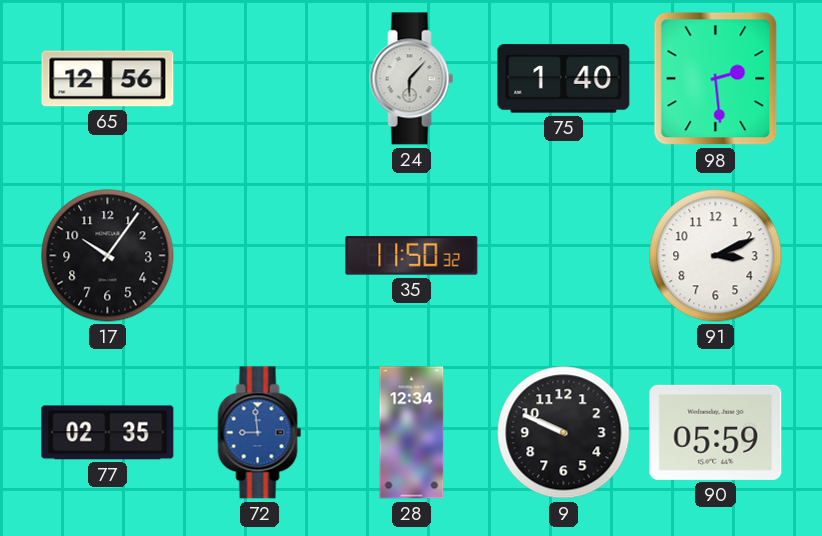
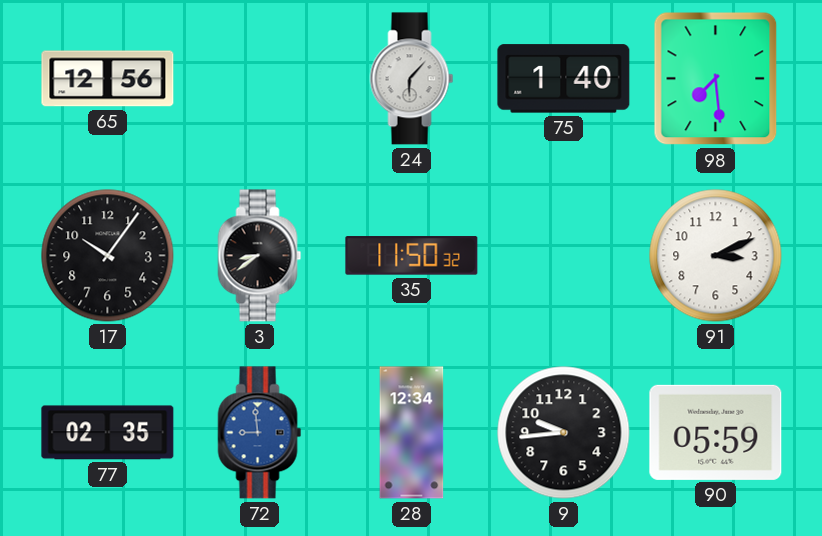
98: 2:29 -> 7:29
3: none -> 8:39
9: 9:49 -> 9:44
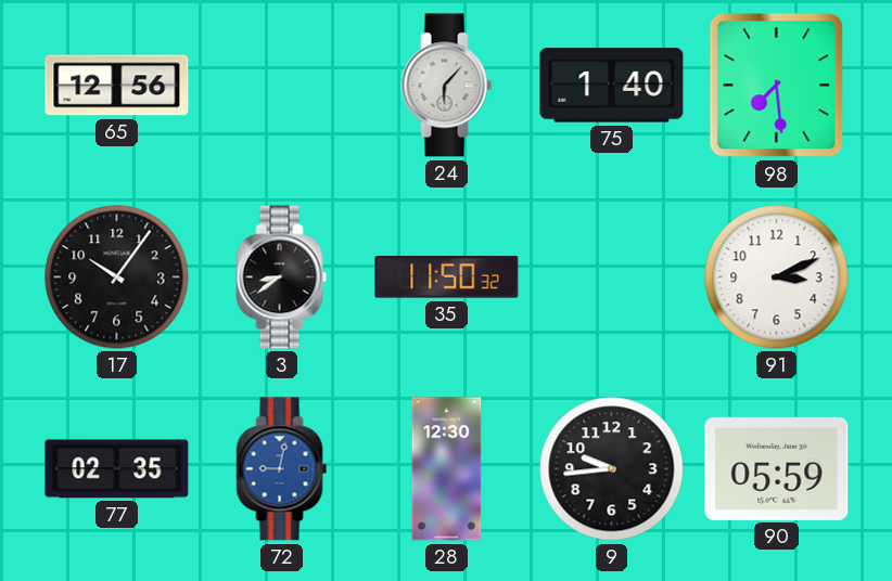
72: 8:59 -> 9:02
28: 12:34 -> 12:30
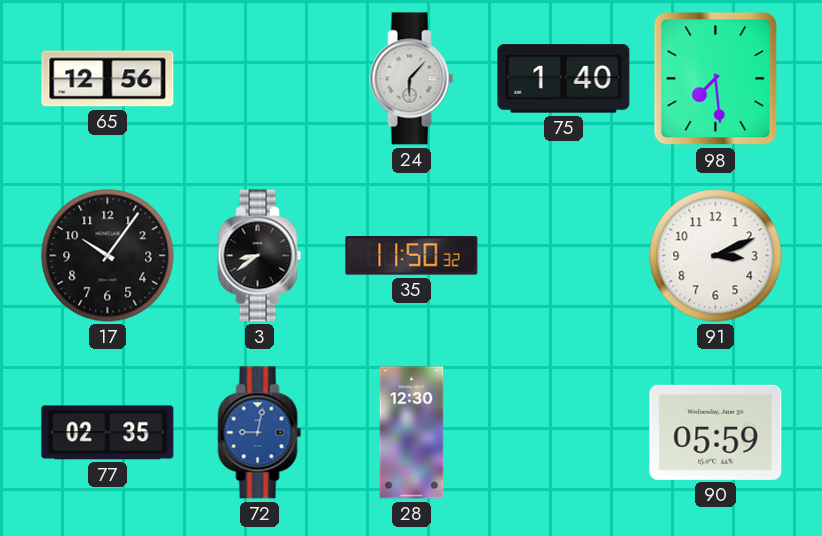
9: 9:44 -> none
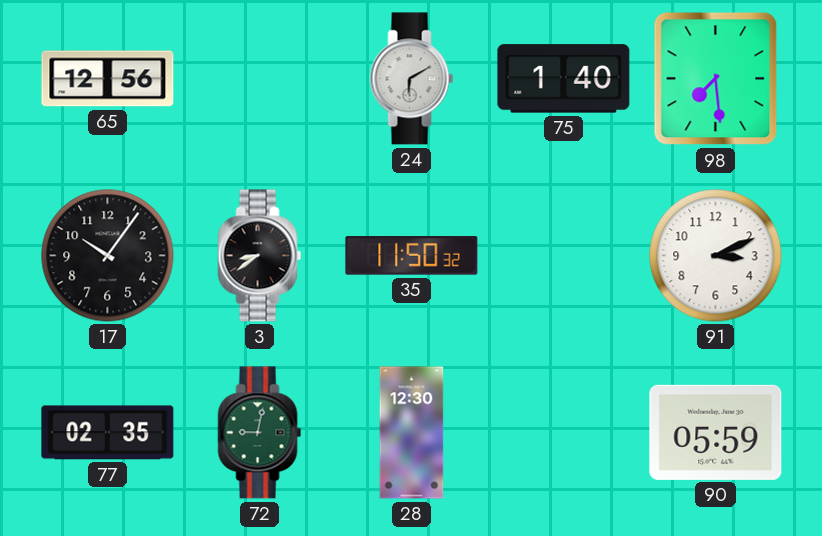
24: 6:07 -> 6:10
72 dial: blue -> green
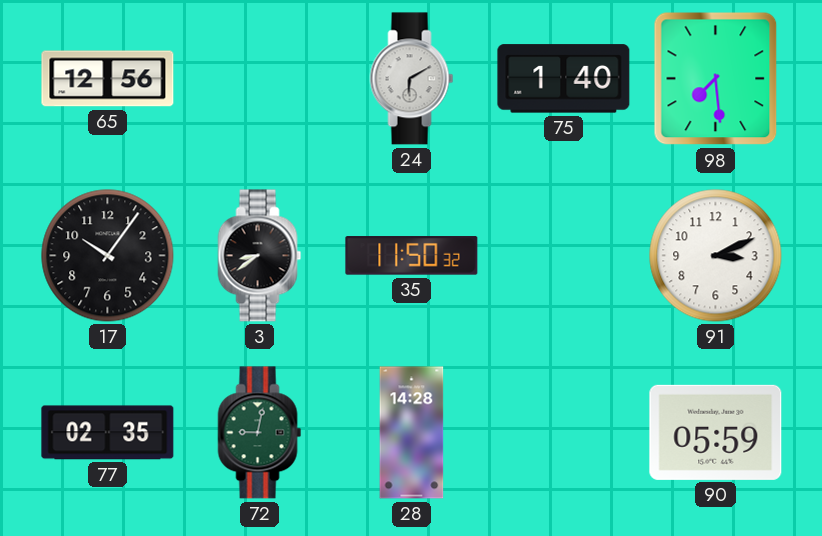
28: 12:30 -> 14:28
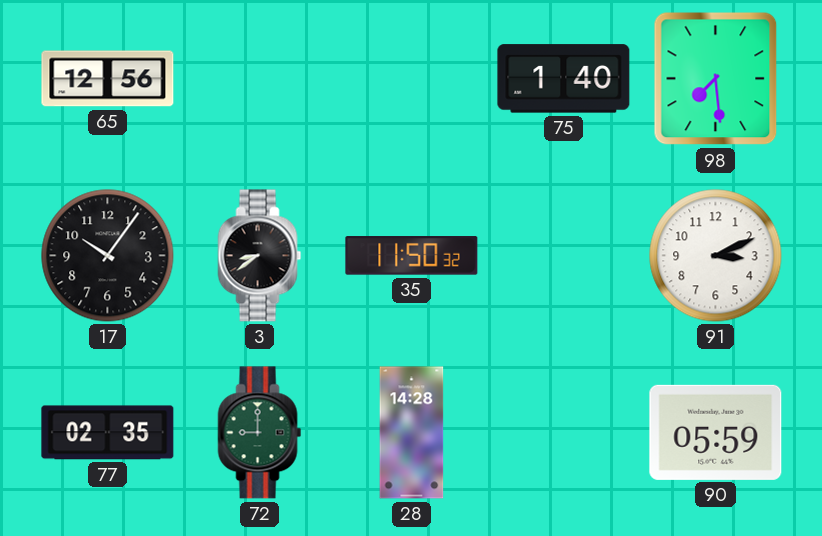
24: 6:10 -> none
72: 9:02 -> 9:00
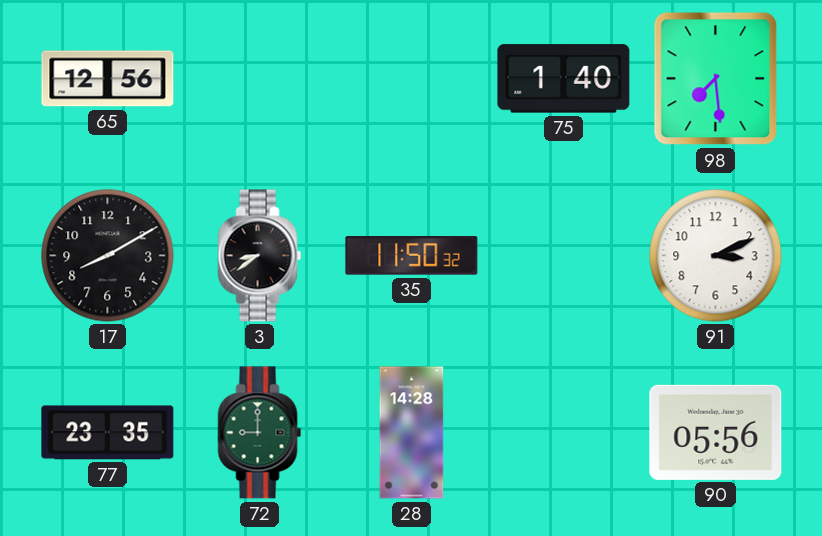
17: 10:06 -> 8:10
77: 02:35 -> 23:35
90: 05:59 -> 05:56
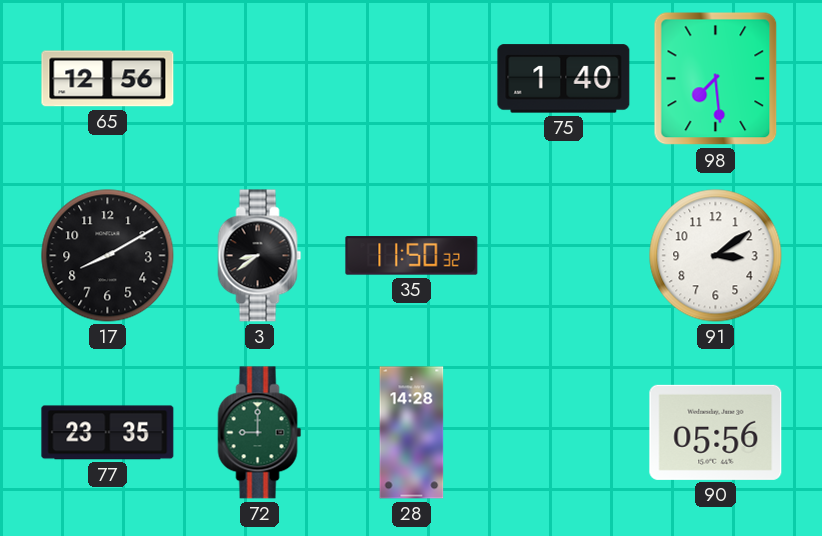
91: 3:11 -> 3:09
